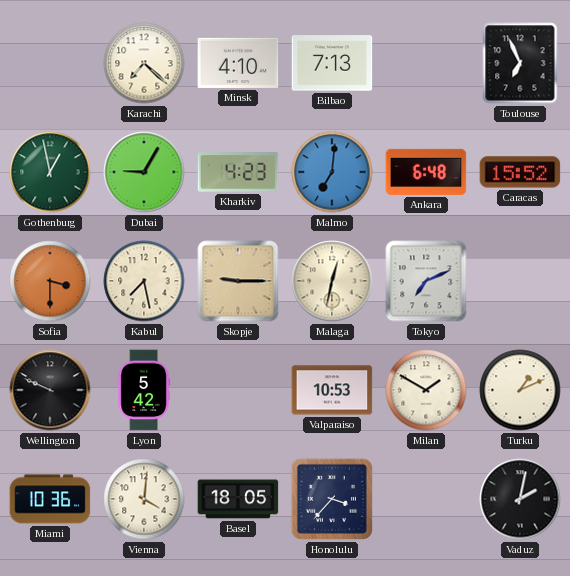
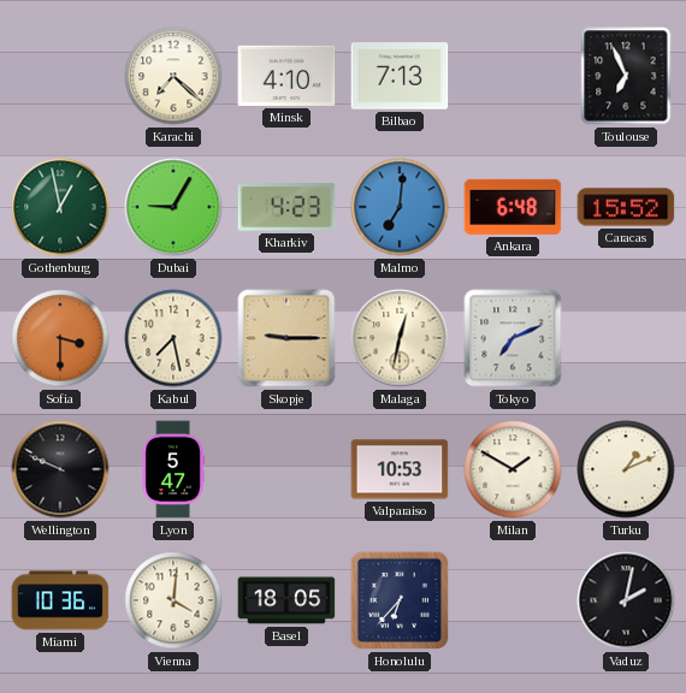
Lyon: 5:42 -> 5:47
Honolulu: 3:37 -> 6:37
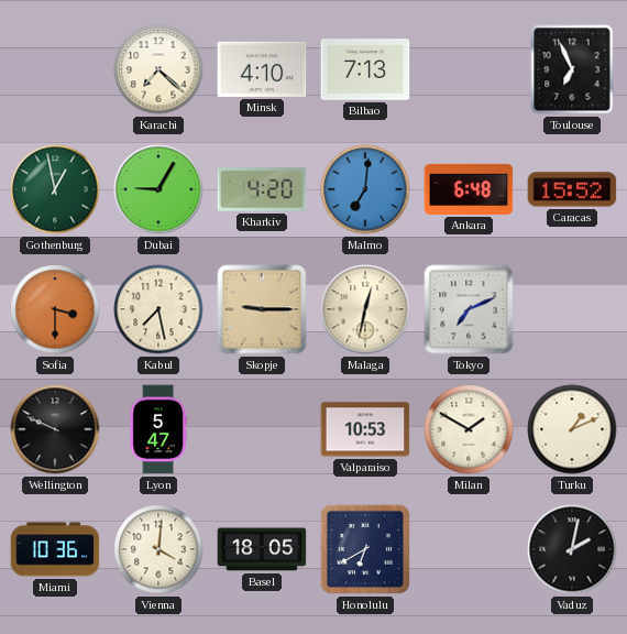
Kharkiv: 4:23 -> 4:20
Honolulu: 6:37 -> 6:40
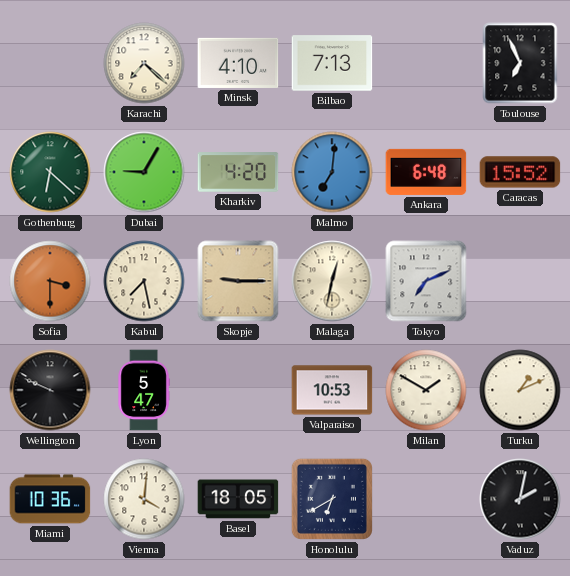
Gothenburg: 12:58 -> 6:22
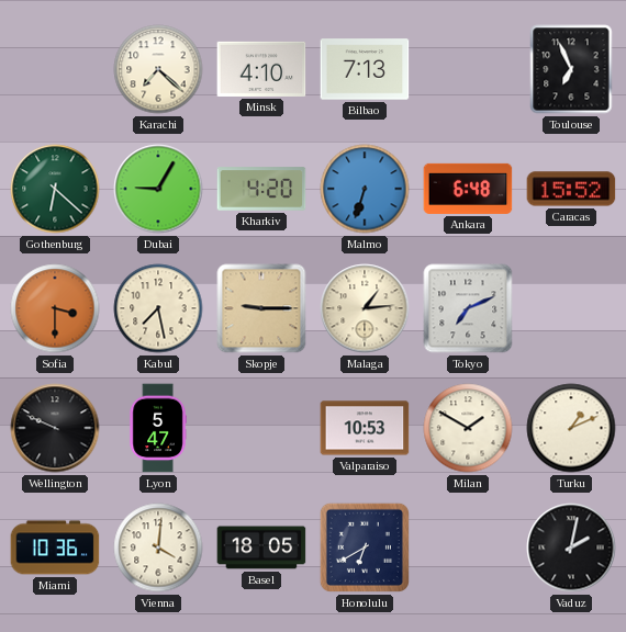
Malmo: 7:01 -> 6:33
Malaga: 12:32 -> 1:14
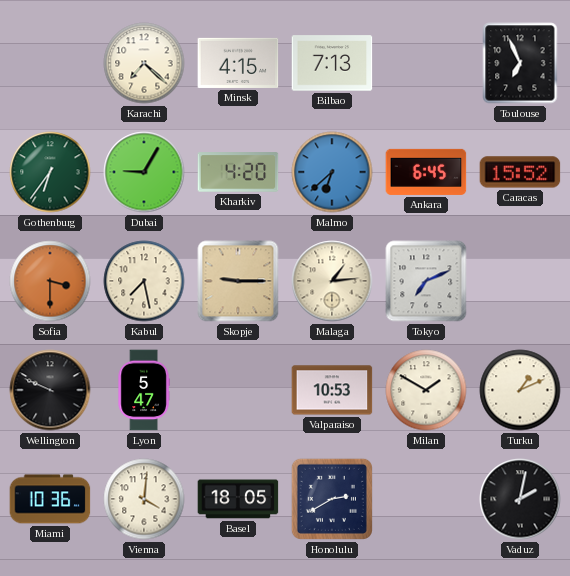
Minsk: 4:10 -> 4:15
Gothenburg: 6:22 -> 6:36
Malmo: 6:33 -> 6:38
Ankara: 6:48 -> 6:45
Honolulu: 6:40 -> 2:40
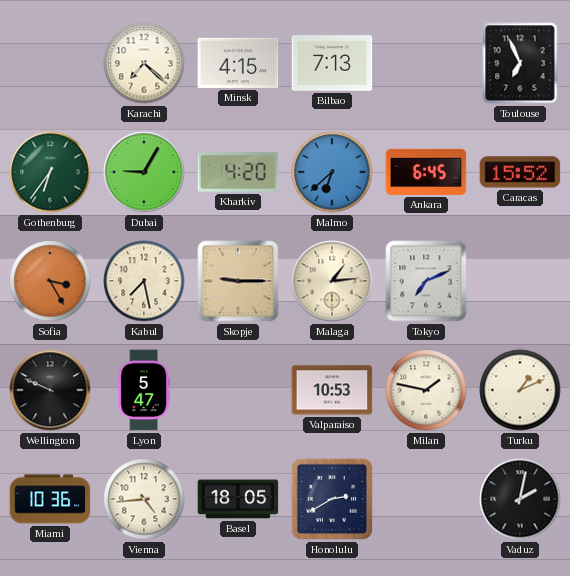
Sofia: 3:30 -> 3:25
Milan: 1:50 -> 1:47
Vienna: 4:01 -> 4:44
